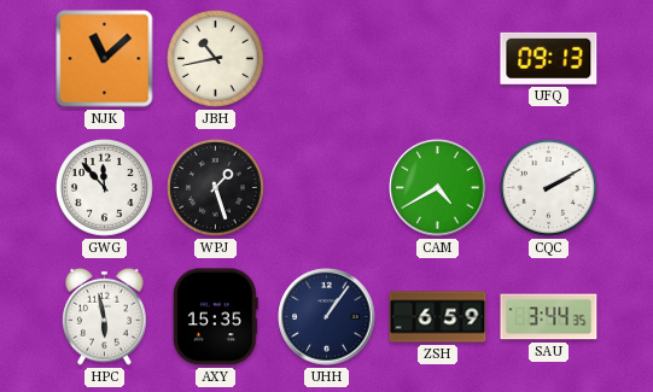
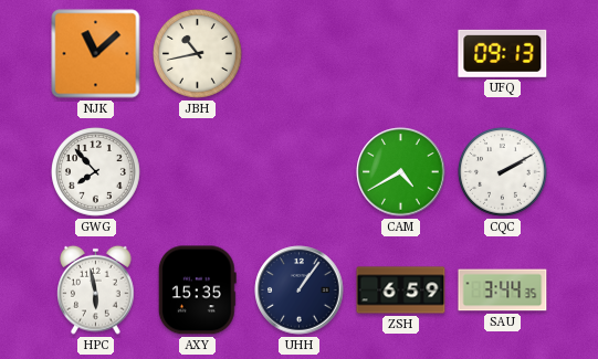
GWG: 11:53 -> 7:53
WPJ: 1:27 -> none
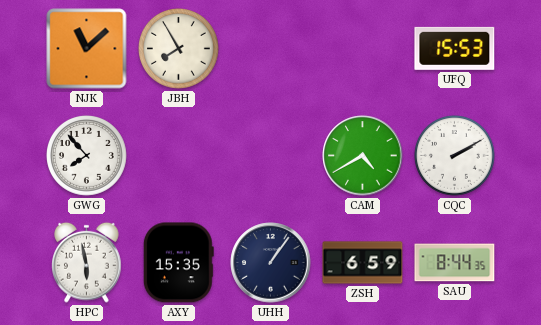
JBH: 10:43 -> 7:55
UFQ: 09:13 -> 15:53
SAU: 3:44 -> 8:44
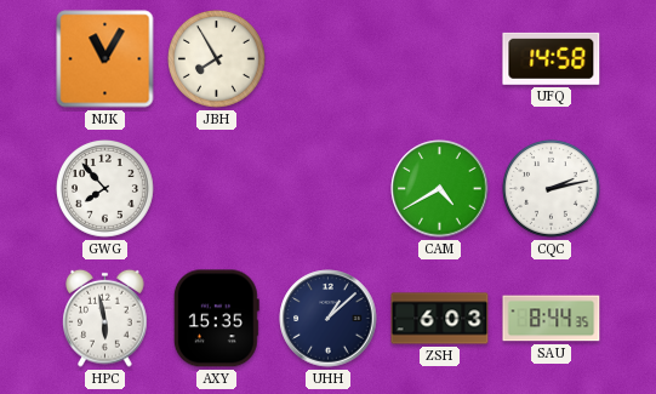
NJK: 11:08 -> 11:05
UFQ: 15:53 -> 14:58
CQC: 2:10 -> 2:13
UHH: 1:06 -> 1:08
ZSH: 6:59 -> 6:03
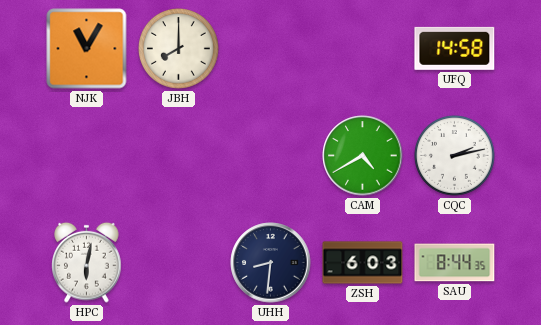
JBH: 7:55 -> 8:00
GWG: 7:53 -> none
HPC: 5:58 -> 6:02
AXY: 15:35 -> none
UHH: 1:08 -> 8:31
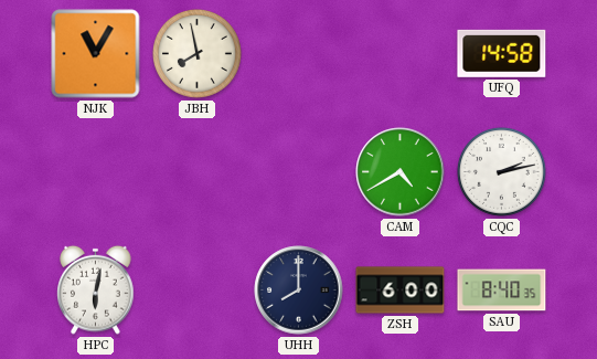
JBH: 8:00 -> 7:58
UHH: 8:31 -> 8:00
ZSH: 6:03 -> 6:00
SAU: 8:44 -> 8:40
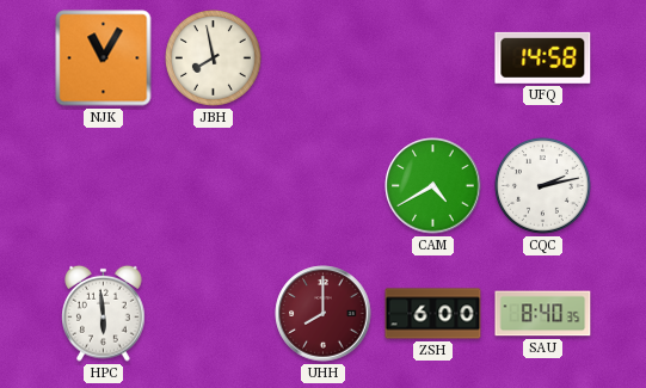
HPC: 6:02 -> 5:59
UHH dial: navy -> burgundy
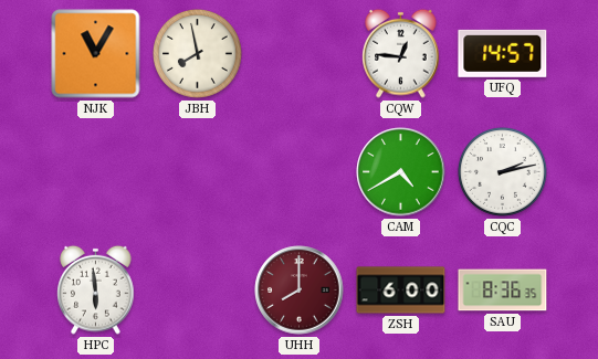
CQW: none -> 12:46
UFQ: 14:58 -> 14:57
SAU: 8:40 -> 8:36
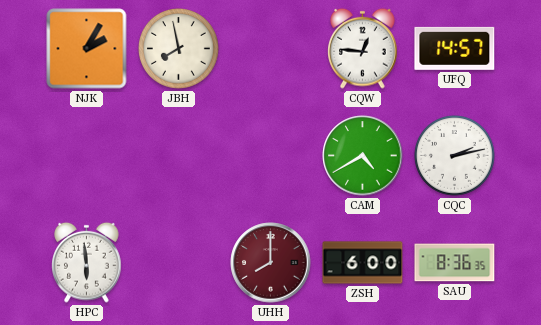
NJK: 11:05 -> 2:05
